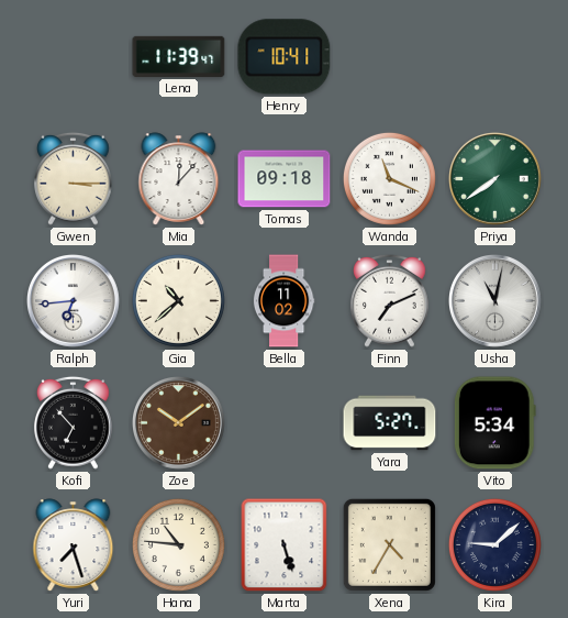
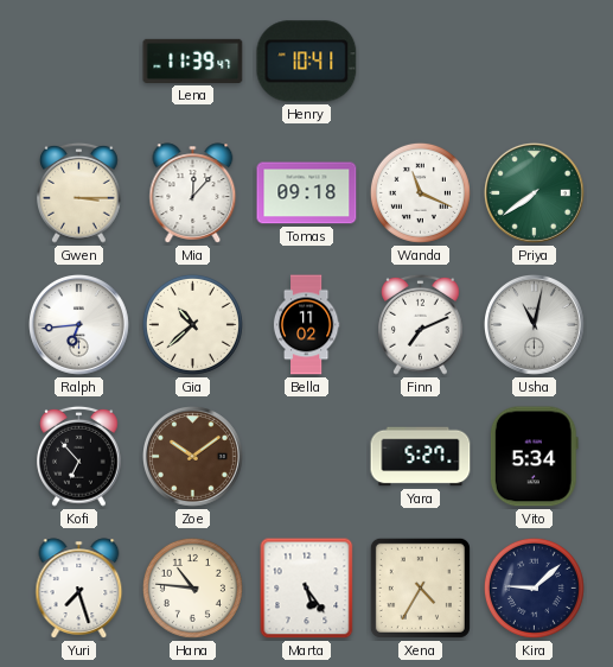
Marta: 5:27 -> 5:24
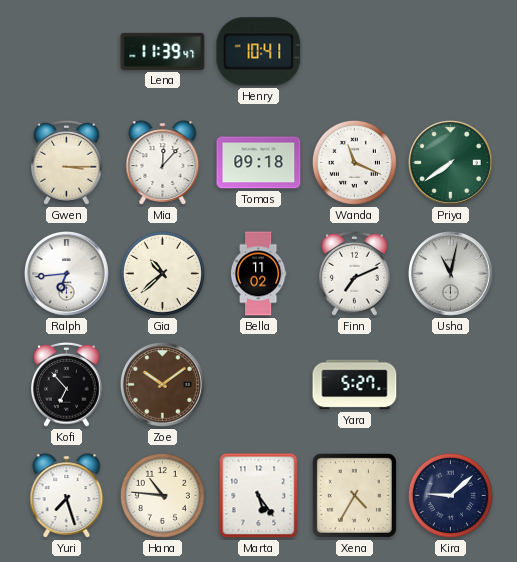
Vito: 5:34 -> none
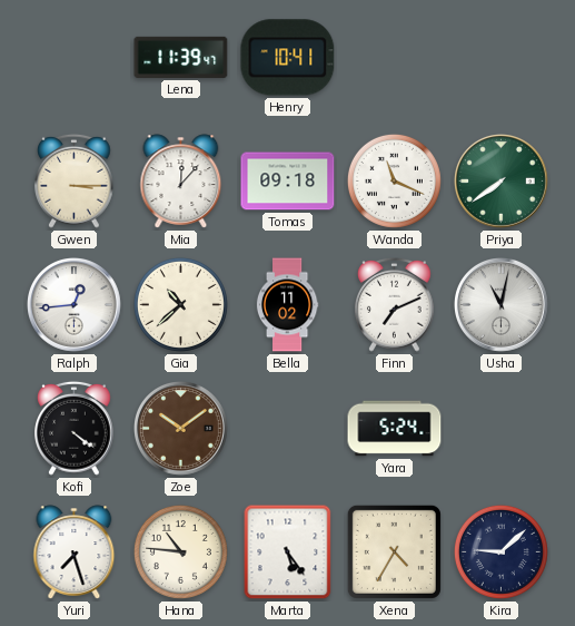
Ralph: 6:44 -> 12:44
Kofi: 6:53 -> 4:21
Yara: 5:27 -> 5:24
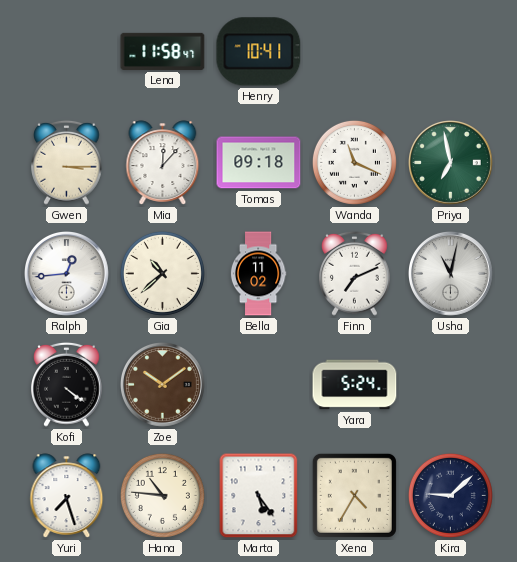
Lena: 11:39 -> 11:58
Priya: 7:39 -> 6:58
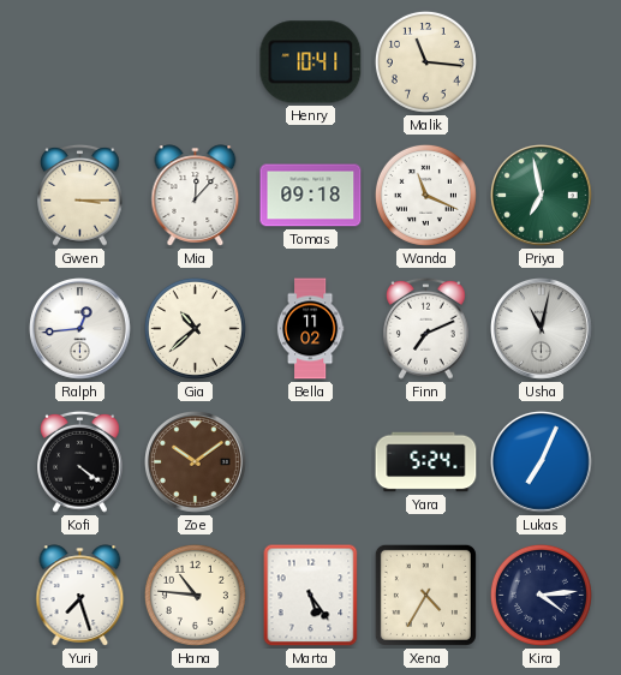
Lena: 11:58 -> none
Malik: none -> 11:16
Lukas: none -> 7:04
Kira: 9:08 -> 4:14
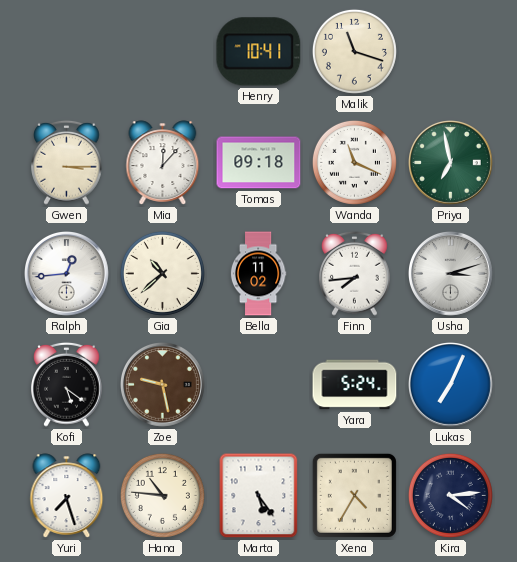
Malik: 11:16 -> 11:18
Finn: 7:11 -> 7:44
Usha: 11:02 -> 3:12
Kofi: 4:21 -> 5:21
Zoe: 10:09 -> 9:28
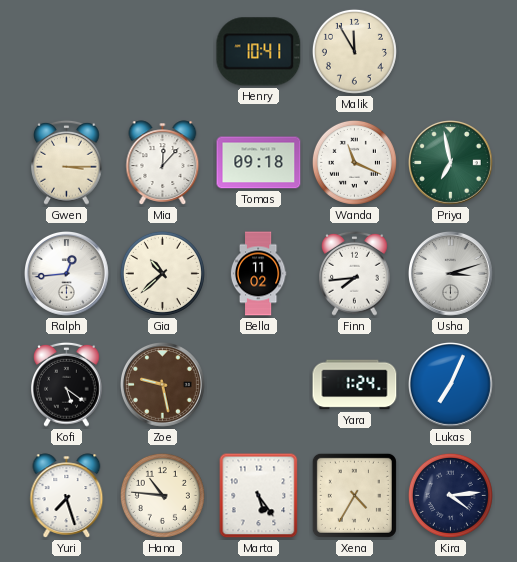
Malik: 11:18 -> 11:55
Yara: 5:24 -> 1:24
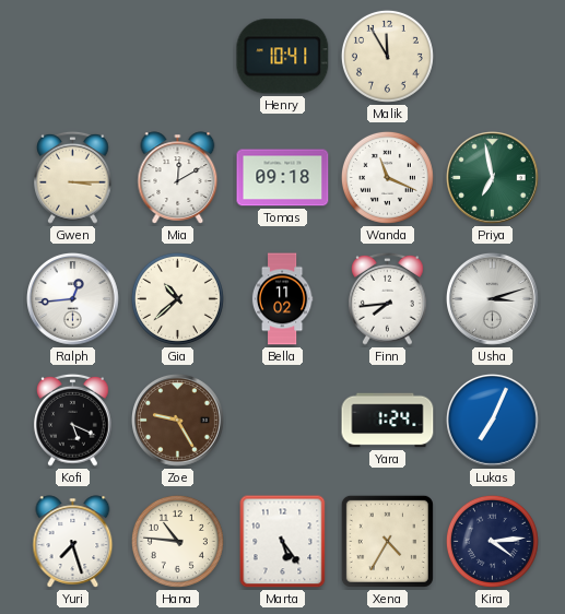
Mia: 12:07 -> 12:10
Kofi: 5:21 -> 5:19
Zoe: 9:28 -> 9:25
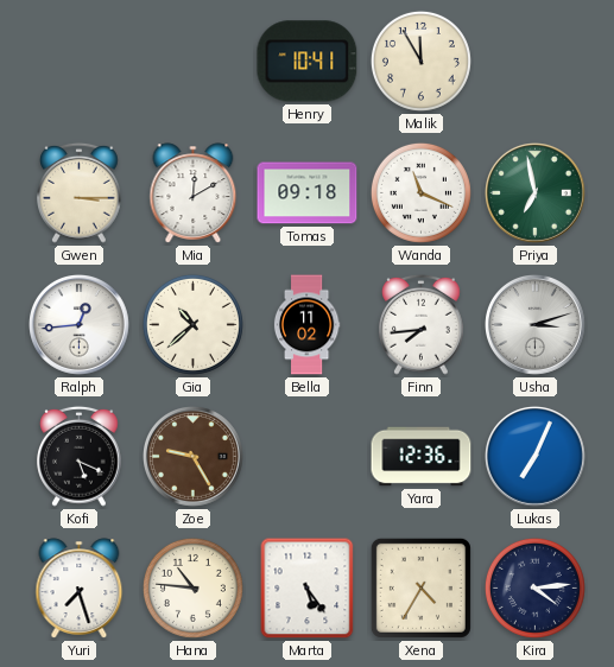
Yara: 1:24 -> 12:36
